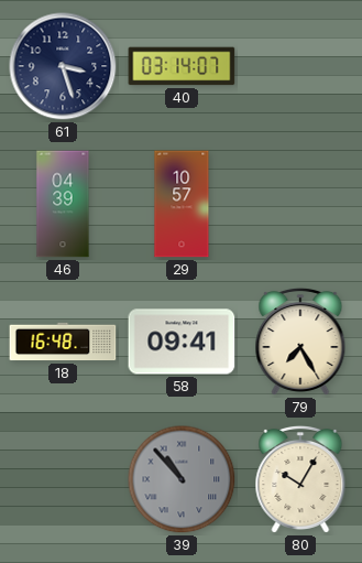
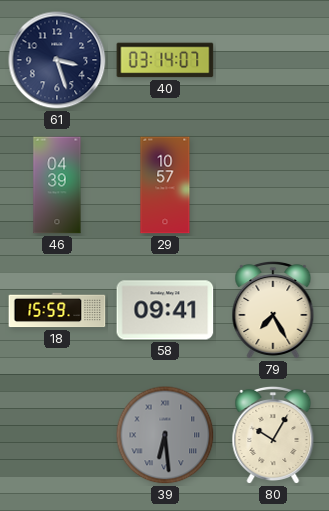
18: 16:48 -> 15:59
39: 10:53 -> 6:29
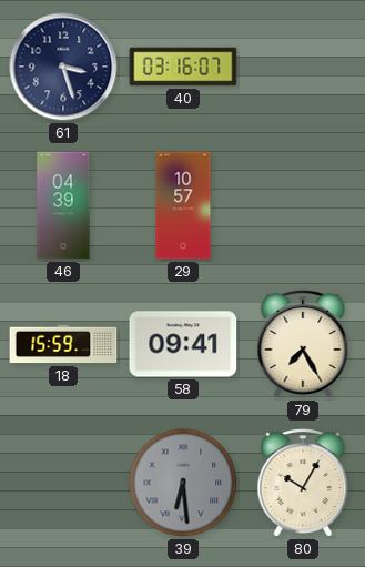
40: 03:14 -> 03:16
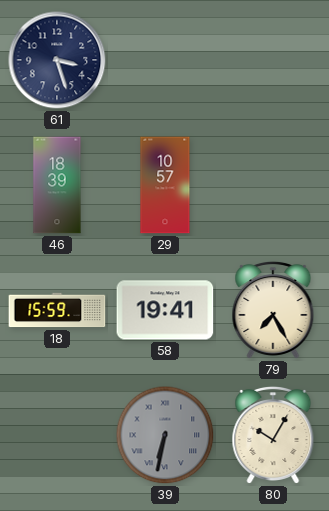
40: 03:16 -> none
46: 04:39 -> 18:39
58: 09:41 -> 19:41
39: 6:29 -> 6:32
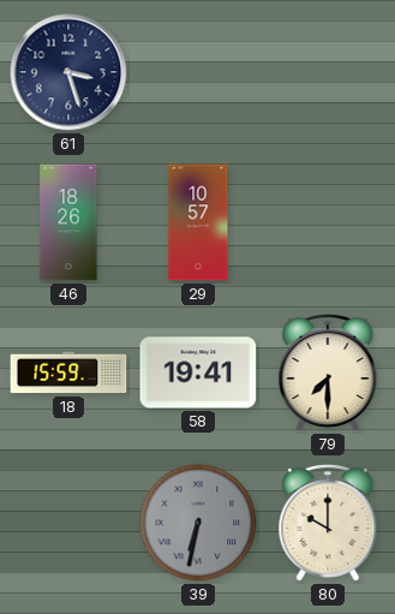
46: 18:39 -> 18:26
79: 7:25 -> 7:30
80: 10:05 -> 10:00
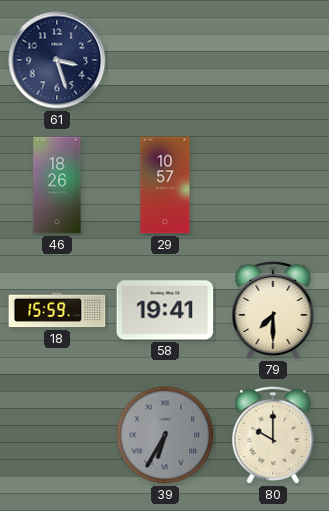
39: 6:32 -> 6:35
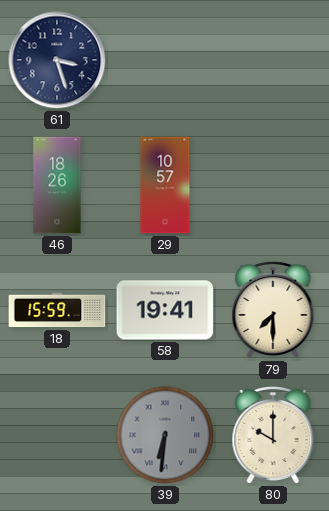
39: 6:35 -> 6:31
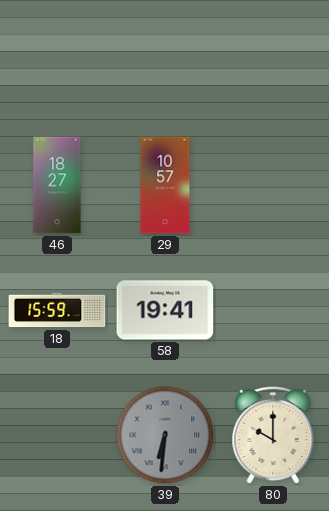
61: 3:27 -> none
46: 18:26 -> 18:27
79: 7:30 -> none
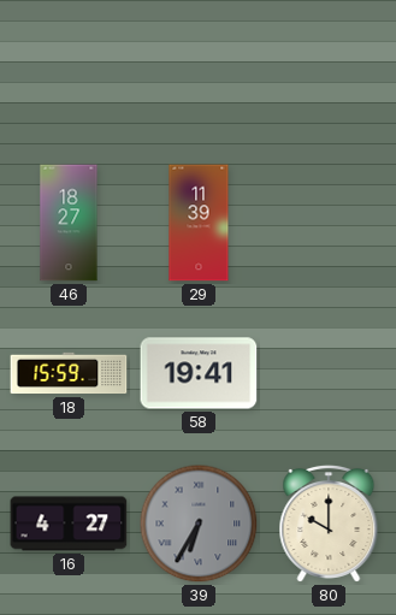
29: 10:57 -> 11:39
16: none -> 4:27
39: 6:31 -> 6:35
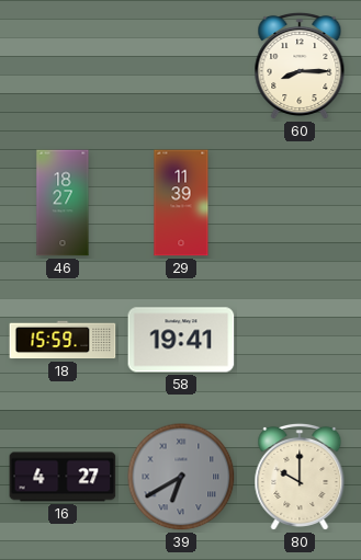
60: none -> 8:15
39: 6:35 -> 6:40
